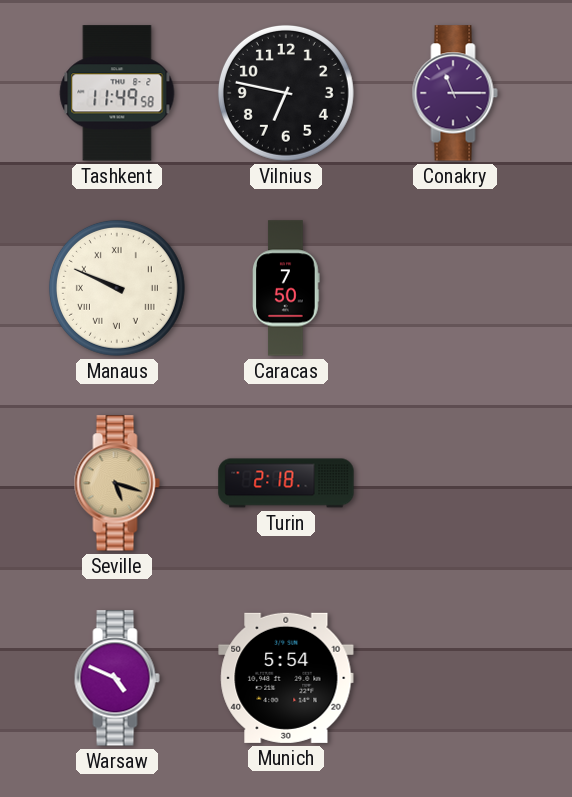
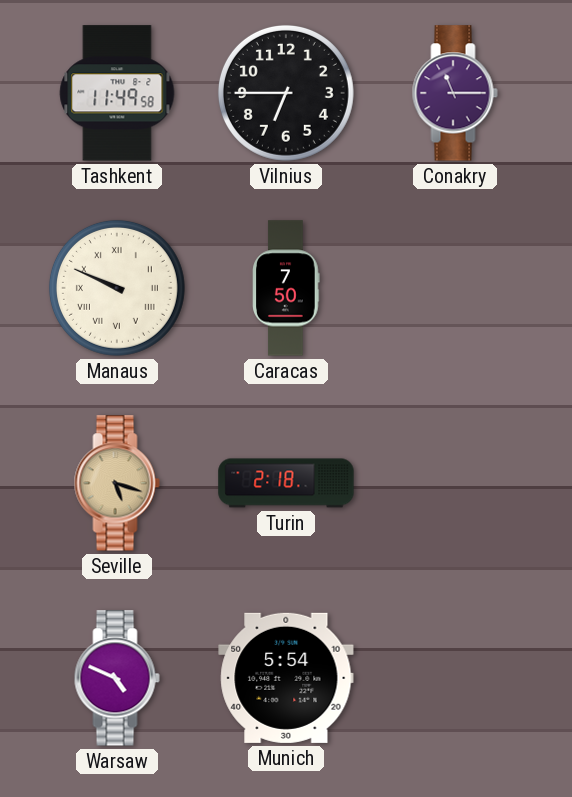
Vilnius: 6:47 -> 6:45
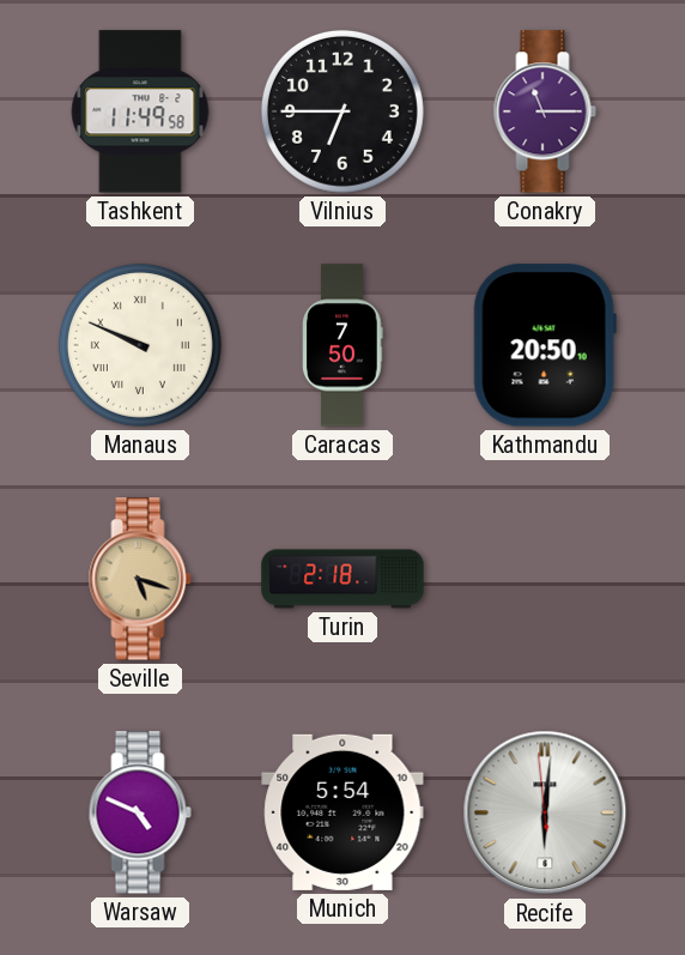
Kathmandu: none -> 20:50
Recife: none -> 6:00
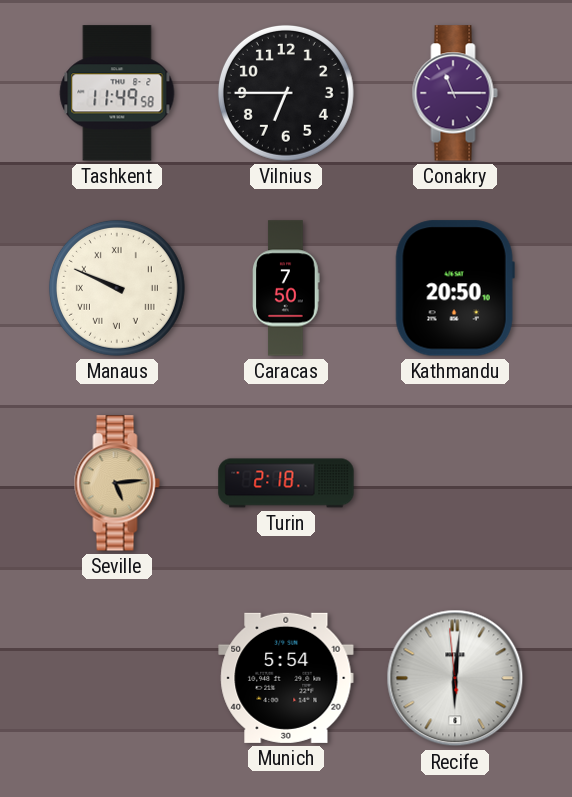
Seville: 5:18 -> 5:14
Warsaw: 4:49 -> none
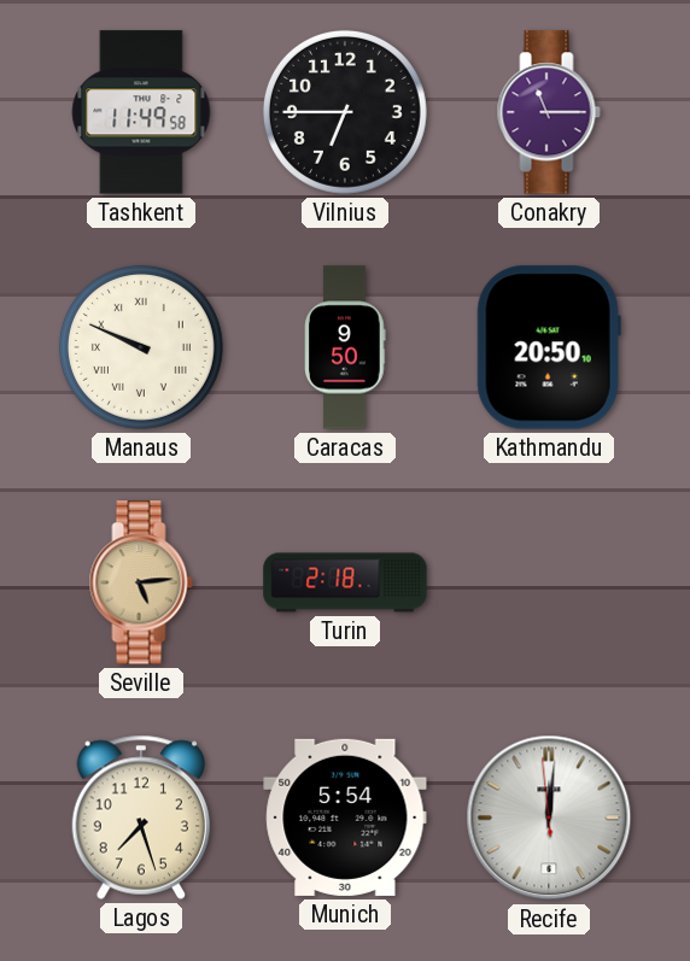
Caracas: 7:50 -> 9:50
Lagos: none -> 7:27
Recife: 6:00 -> 12:00
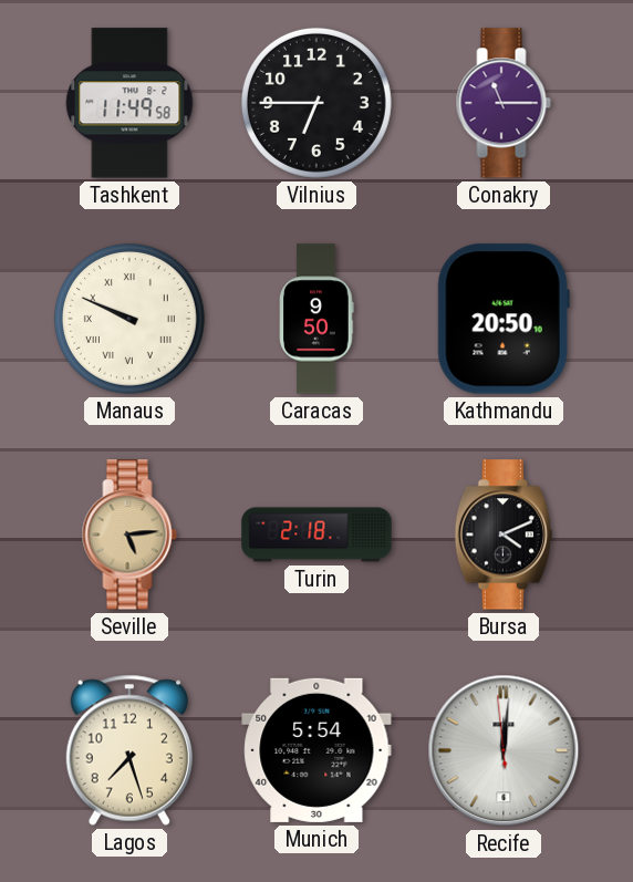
Bursa: none -> 4:11
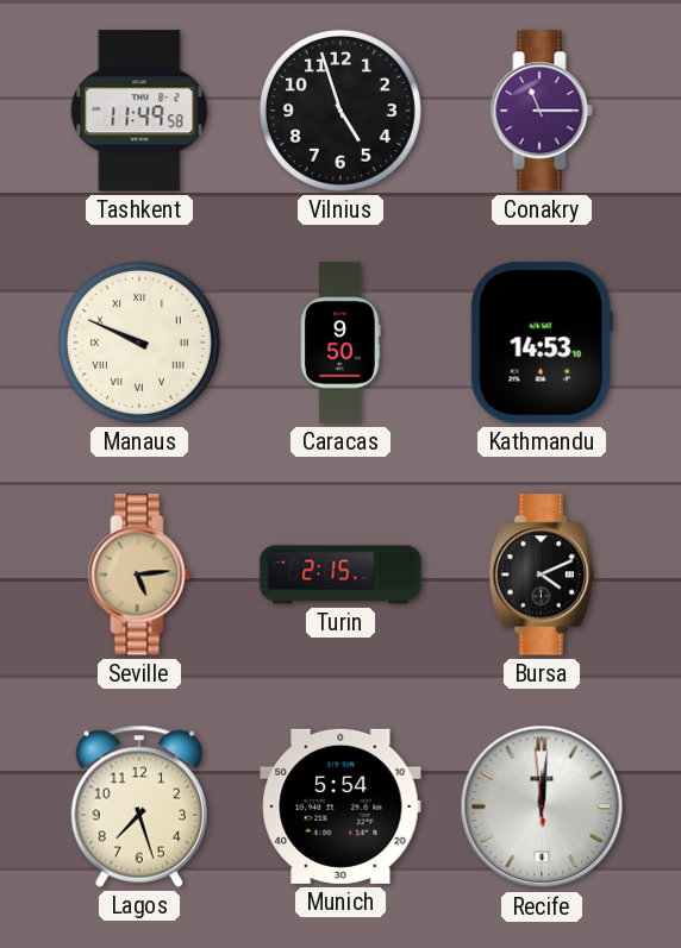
Vilnius: 6:45 -> 4:57
Kathmandu: 20:50 -> 14:53
Turin: 2:18 -> 2:15
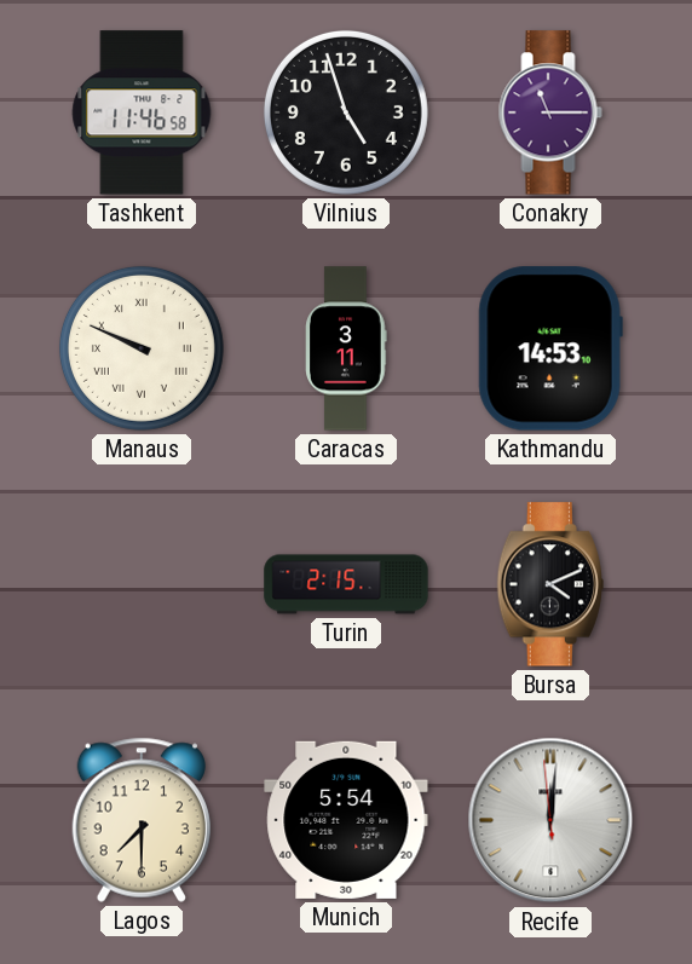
Tashkent: 11:49 -> 11:46
Caracas: 9:50 -> 3:11
Seville: 5:14 -> none
Lagos: 7:27 -> 7:30
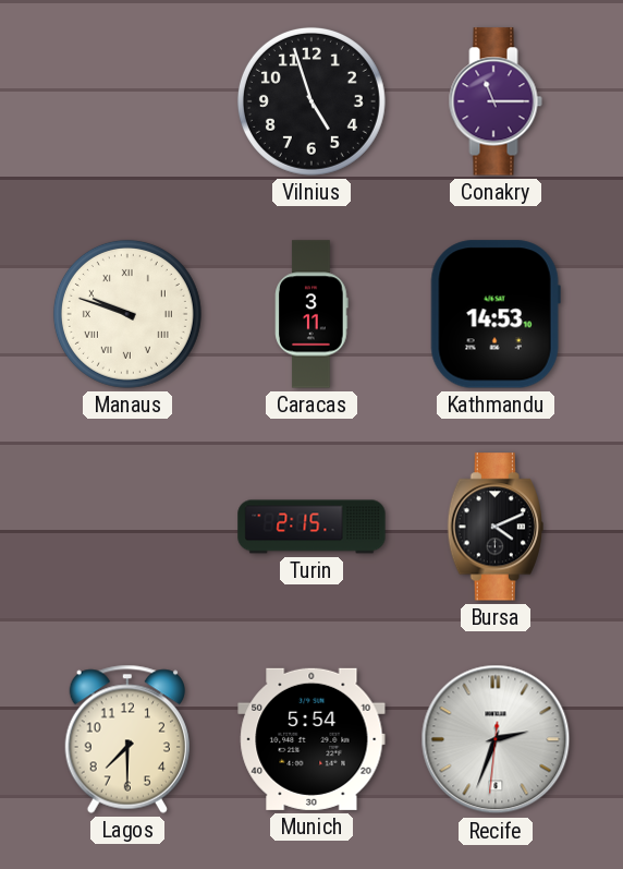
Tashkent: 11:46 -> none
Manaus: 9:49 -> 9:48
Recife: 12:00 -> 2:33
